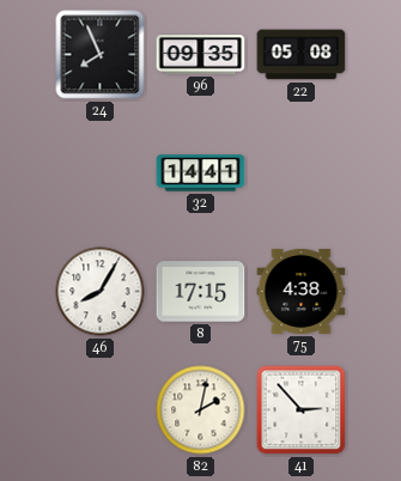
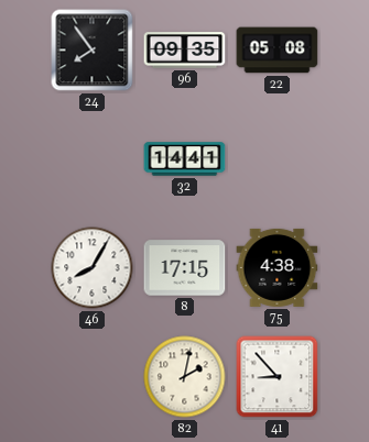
24: 7:56 -> 7:54
41: 2:53 -> 8:53
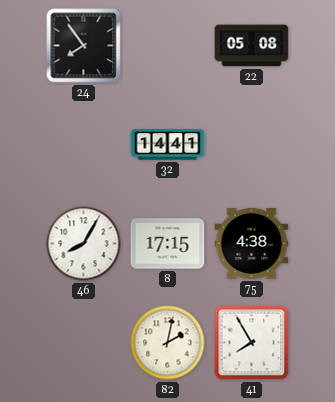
96: 09:35 -> none
41: 8:53 -> 7:55
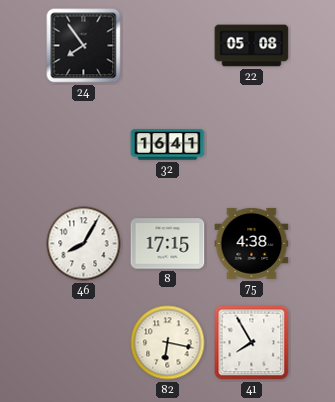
32: 14:41 -> 16:41
82: 2:02 -> 6:17
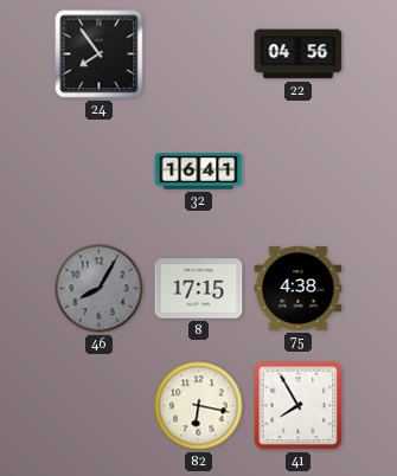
22: 05:08 -> 04:56
46 dial: white -> grey
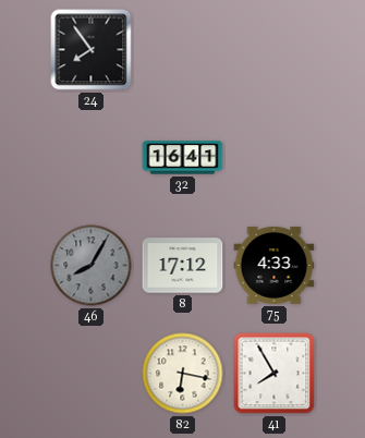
22: 04:56 -> none
8: 17:15 -> 17:12
75: 4:38 -> 4:33
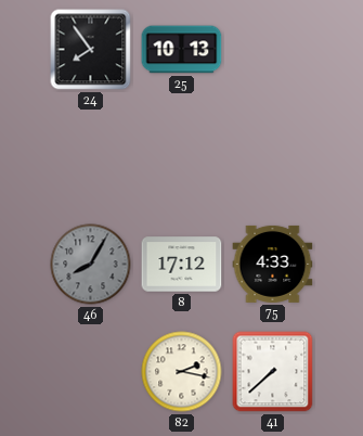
25: none -> 10:13
32: 16:41 -> none
82: 6:17 -> 2:17
41: 7:55 -> 7:38
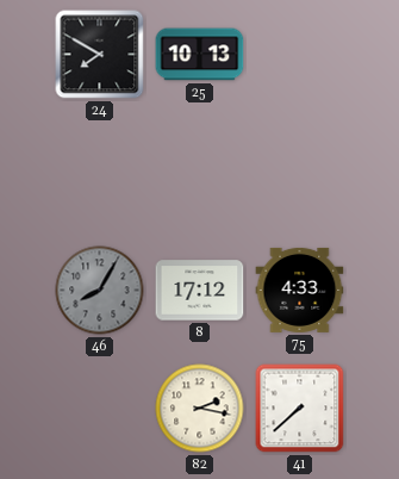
24: 7:54 -> 7:50
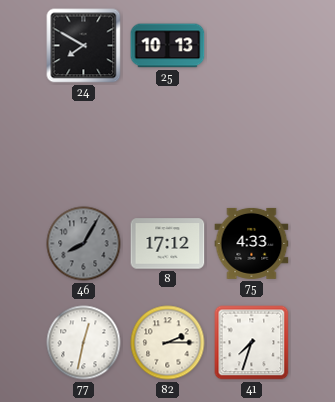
77: none -> 12:32
82: 2:17 -> 2:15
41: 7:38 -> 7:33
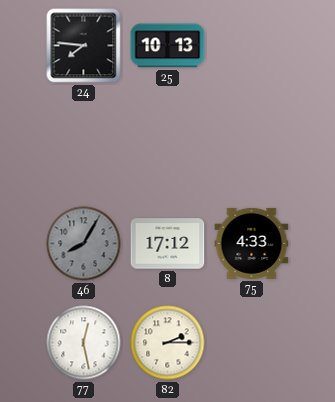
24: 7:50 -> 7:46
77: 12:32 -> 12:28
41: 7:33 -> none
